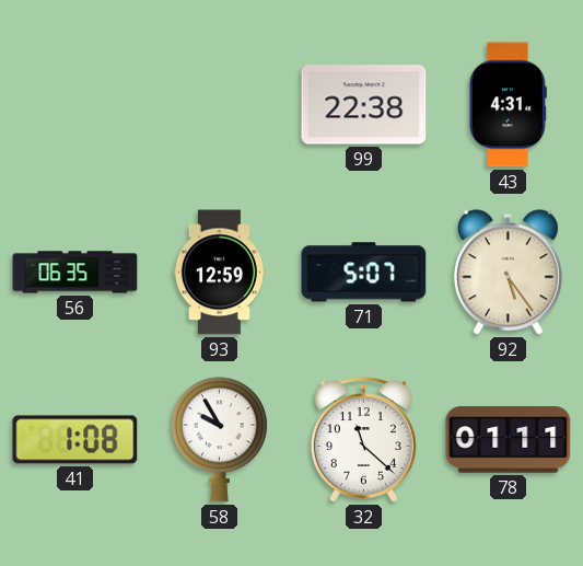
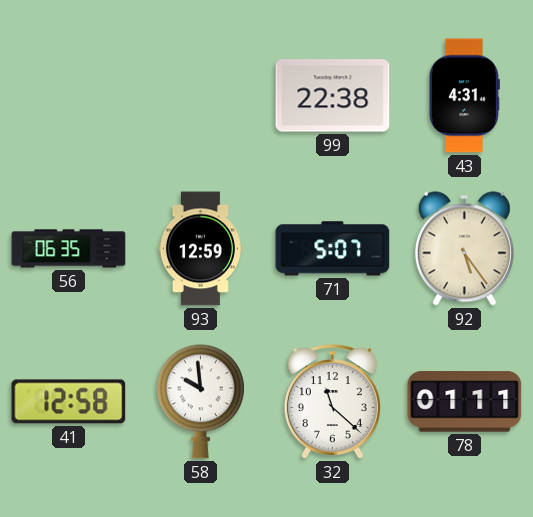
41: 1:08 -> 12:58
58: 9:55 -> 9:59
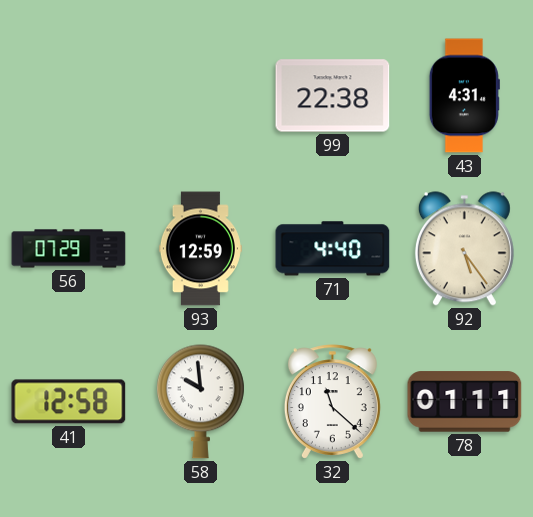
56: 06:35 -> 07:29
71: 5:07 -> 4:40
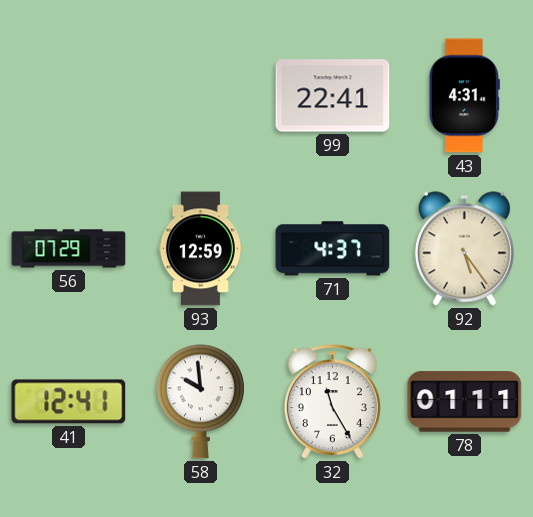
99: 22:38 -> 22:41
71: 4:40 -> 4:37
41: 12:58 -> 12:41
32: 11:22 -> 11:25
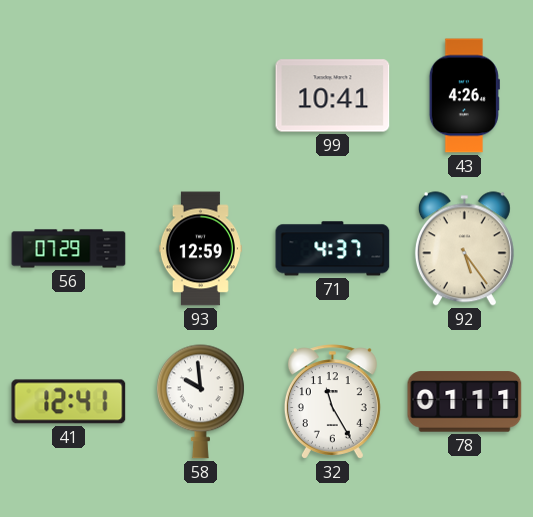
99: 22:41 -> 10:41
43: 4:31 -> 4:26
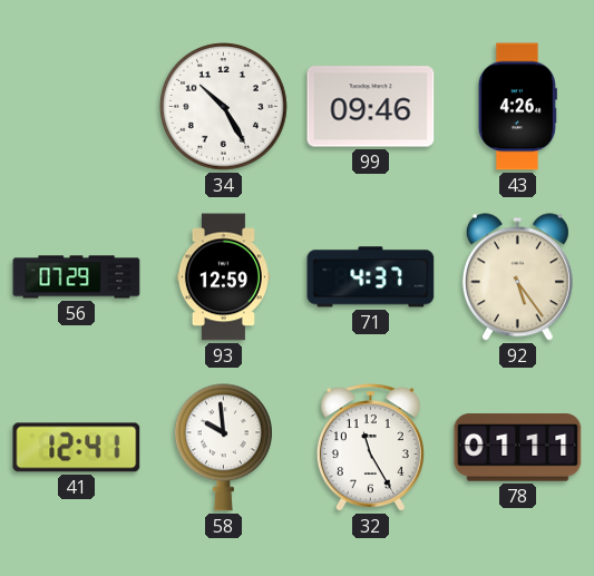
34: none -> 10:25
99: 10:41 -> 09:46
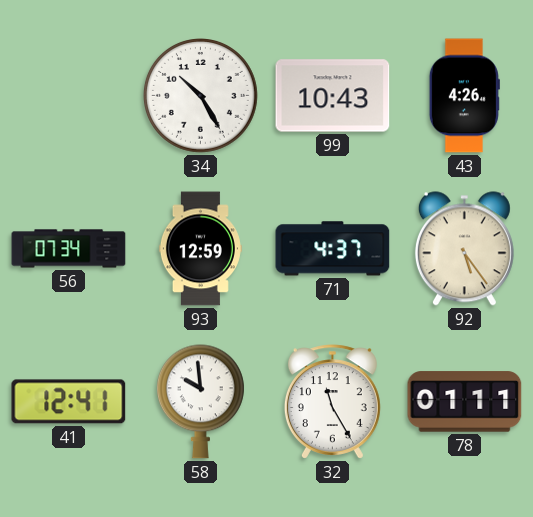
99: 09:46 -> 10:43
56: 07:29 -> 07:34
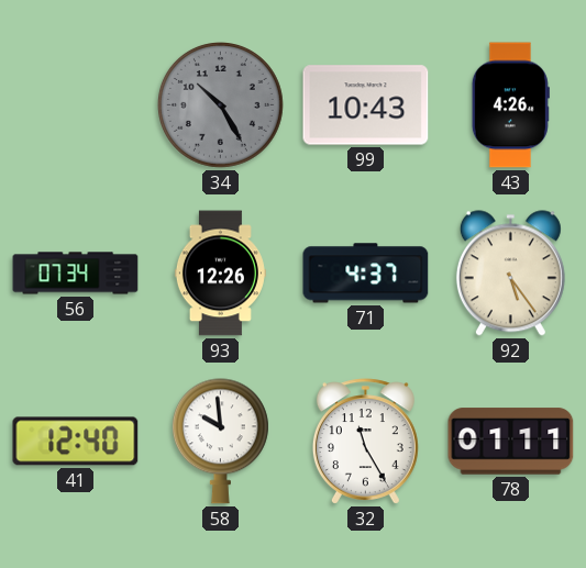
34 dial: white -> grey
93: 12:59 -> 12:26
41: 12:41 -> 12:40
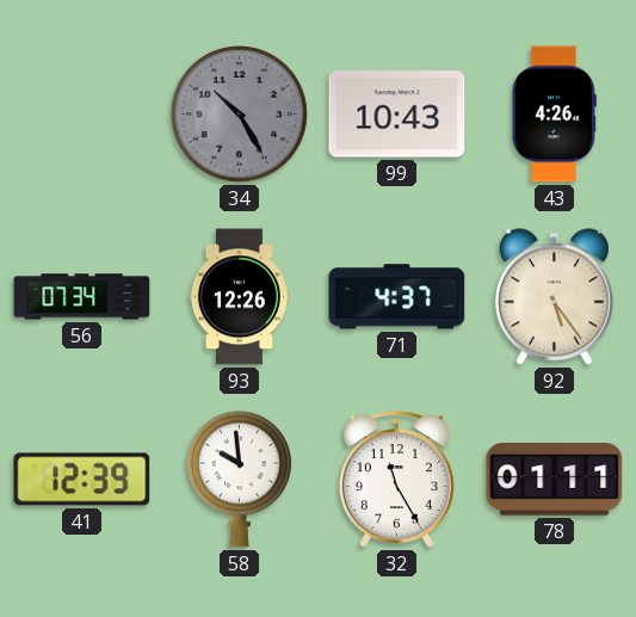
41: 12:40 -> 12:39
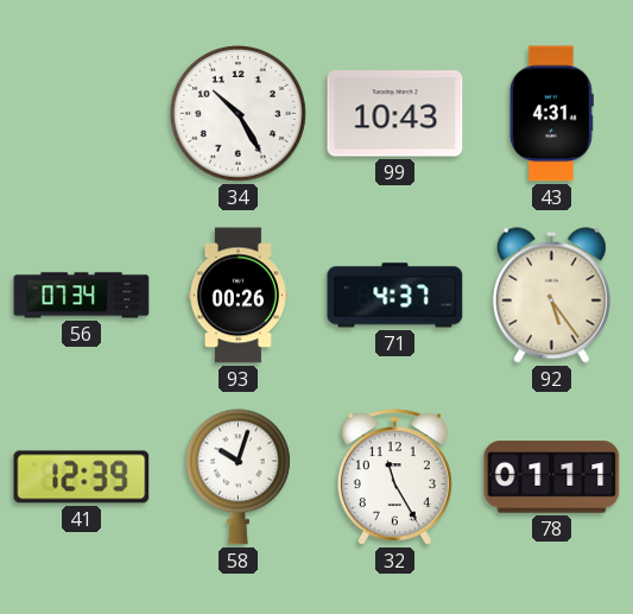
34 dial: grey -> white
43: 4:26 -> 4:31
93: 12:26 -> 00:26
58: 9:59 -> 10:03
